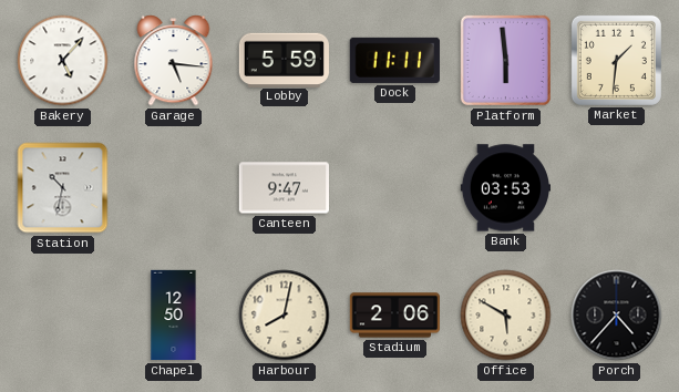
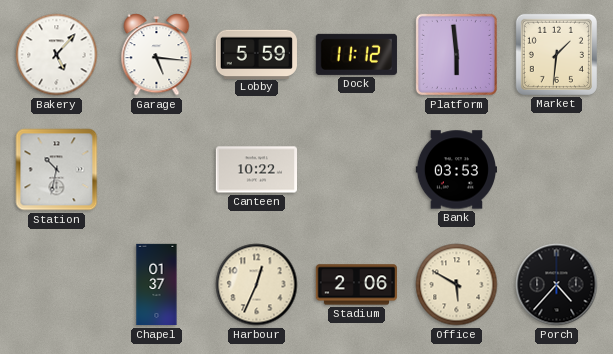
Dock: 11:11 -> 11:12
Canteen: 9:47 -> 10:22
Chapel: 12:50 -> 01:37
Harbour: 8:02 -> 12:34
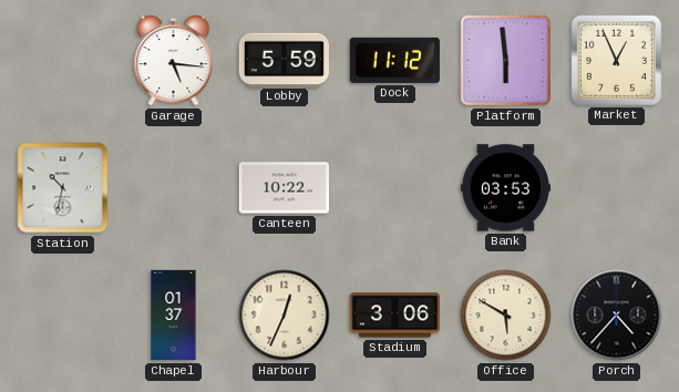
Bakery: 5:07 -> none
Market: 1:31 -> 12:56
Stadium: 2:06 -> 3:06
